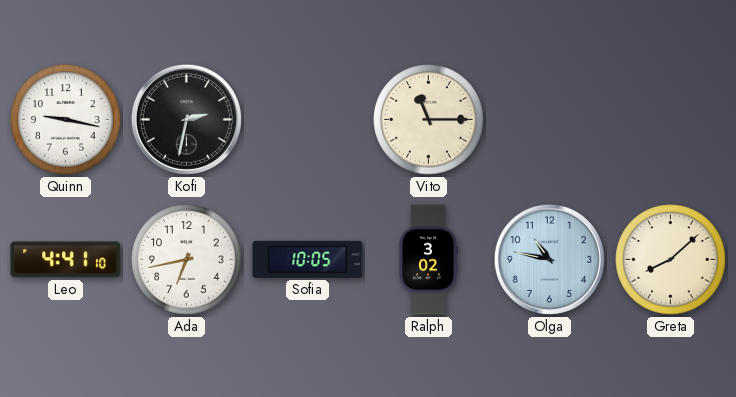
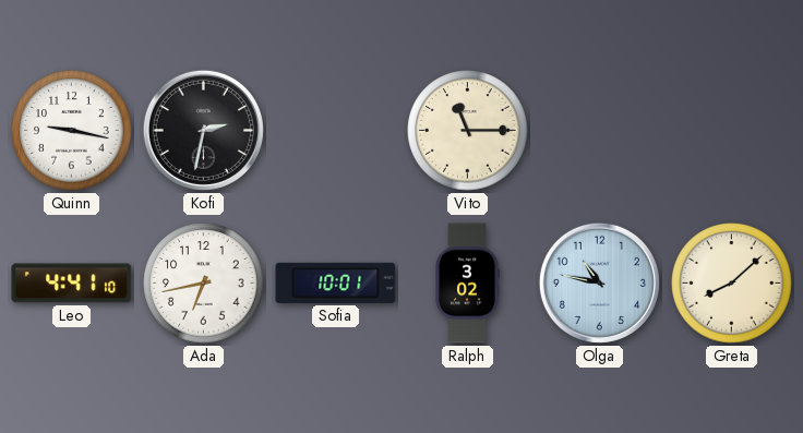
Sofia: 10:05 -> 10:01
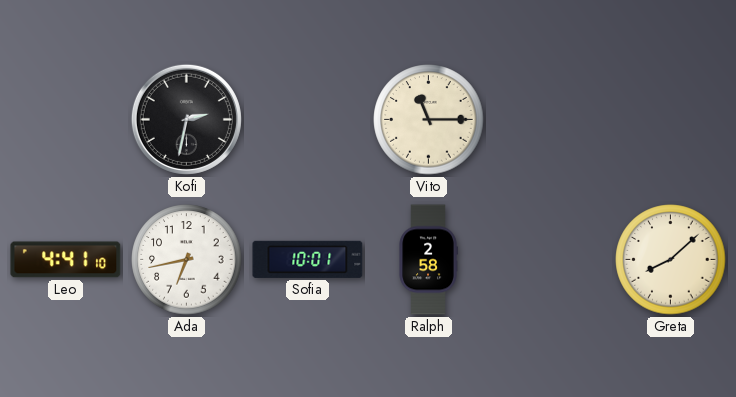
Quinn: 9:17 -> none
Ralph: 3:02 -> 2:58
Olga: 10:47 -> none
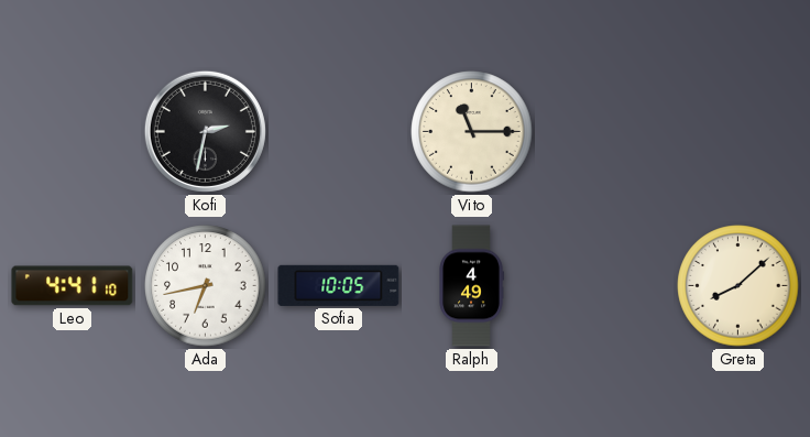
Sofia: 10:01 -> 10:05
Ralph: 2:58 -> 4:49
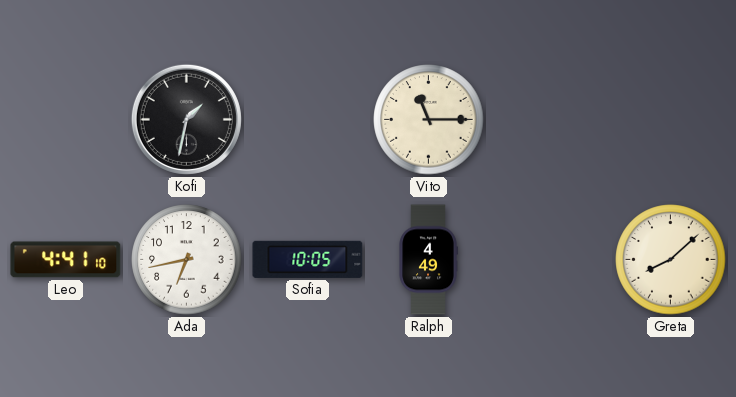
Kofi: 2:32 -> 1:32
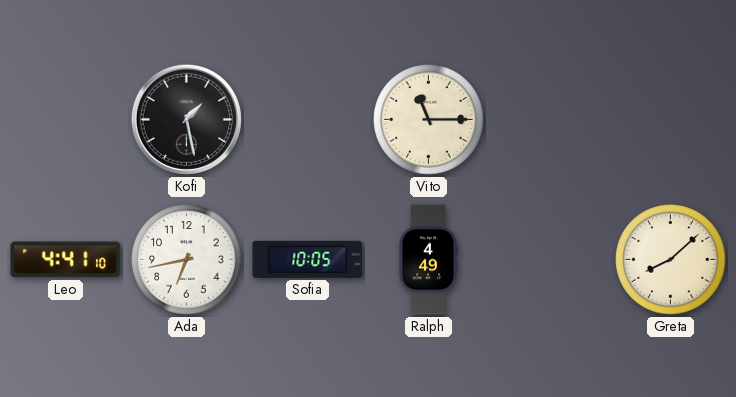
Kofi: 1:32 -> 1:28
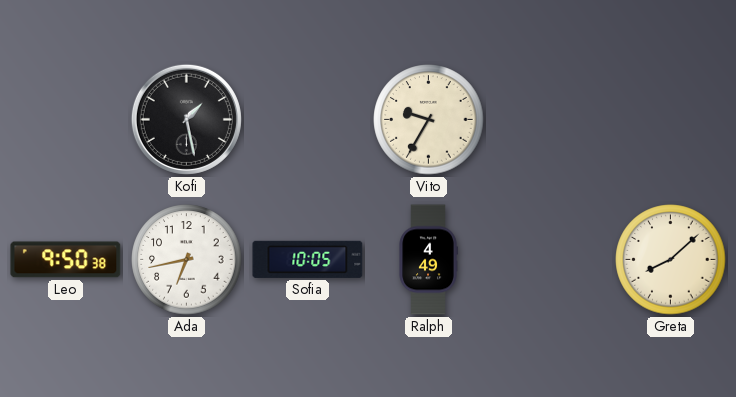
Vito: 11:15 -> 9:35
Leo: 4:41 -> 9:50
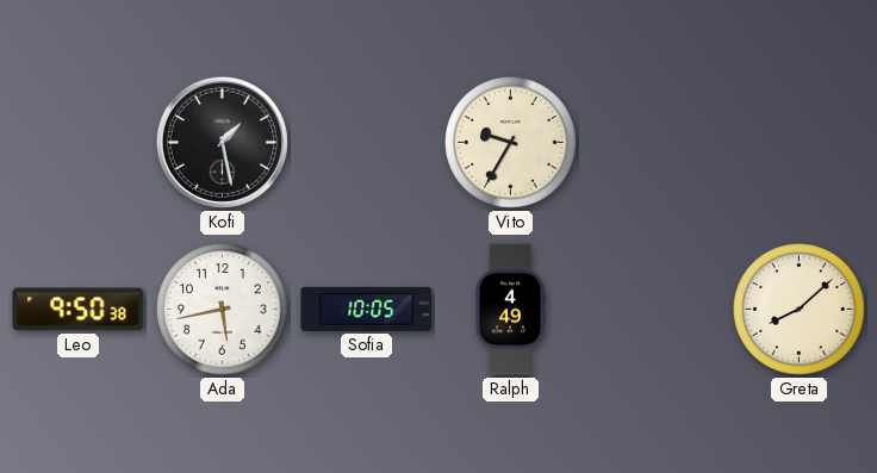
Ada: 6:43 -> 5:43
